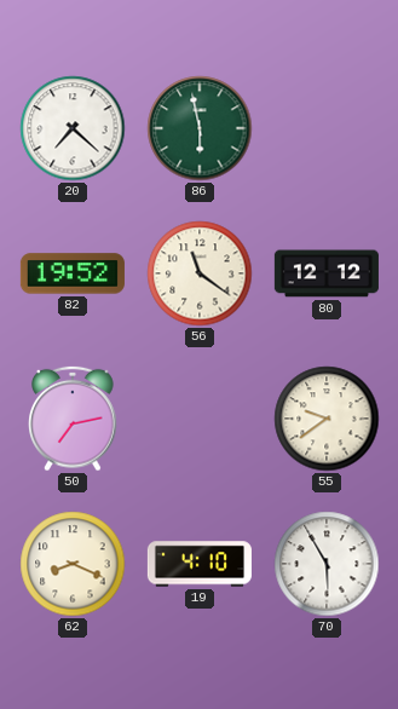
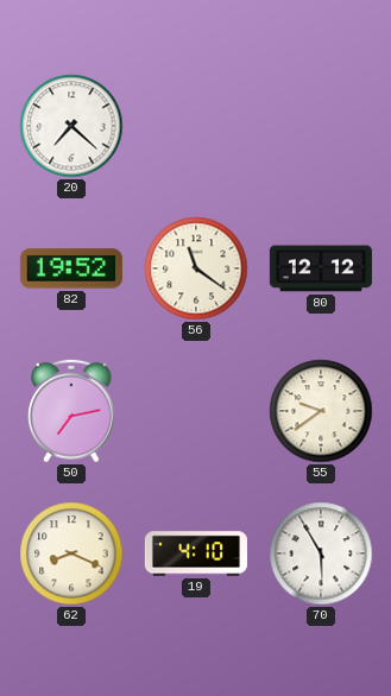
86: 5:58 -> none
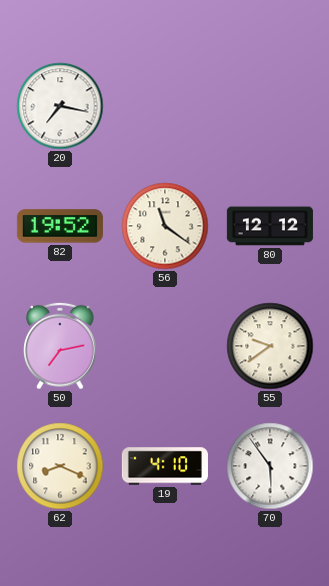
20: 7:22 -> 7:17
70: 5:55 -> 5:54
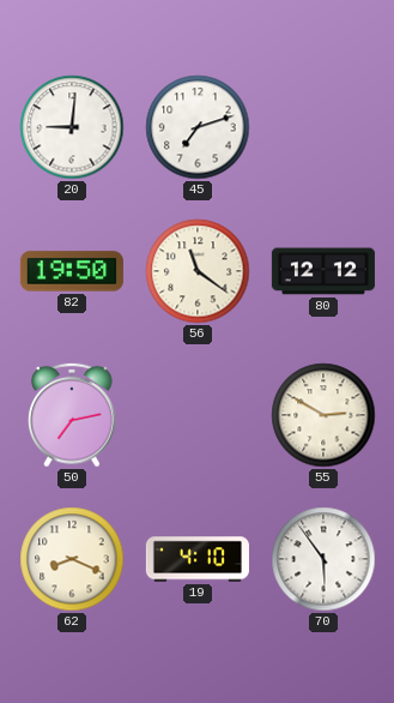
20: 7:17 -> 9:01
45: none -> 7:12
82: 19:52 -> 19:50
55: 9:39 -> 2:50
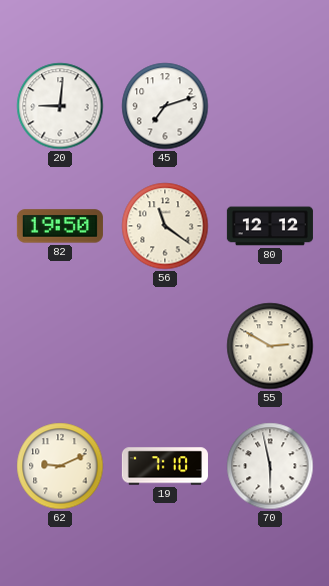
50: 7:13 -> none
62: 8:19 -> 9:11
19: 4:10 -> 7:10
70: 5:54 -> 5:58
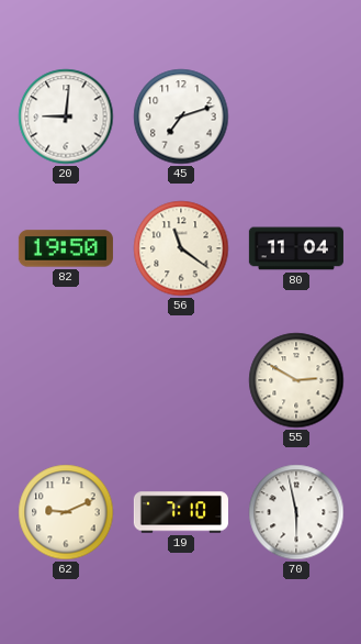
80: 12:12 -> 11:04
